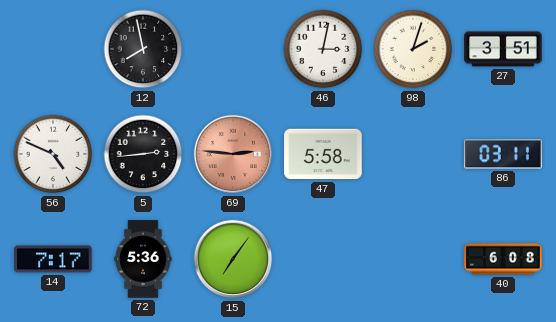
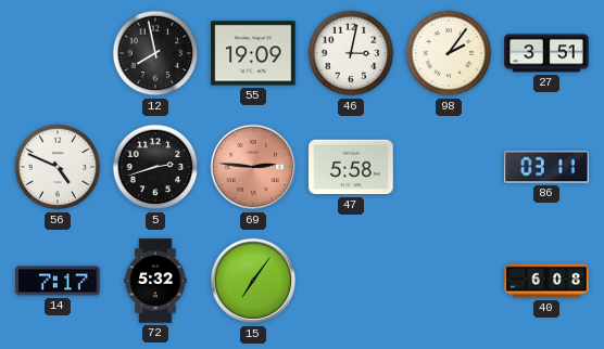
55: none -> 19:09
98: 2:03 -> 2:06
5: 2:44 -> 2:42
72: 5:36 -> 5:32
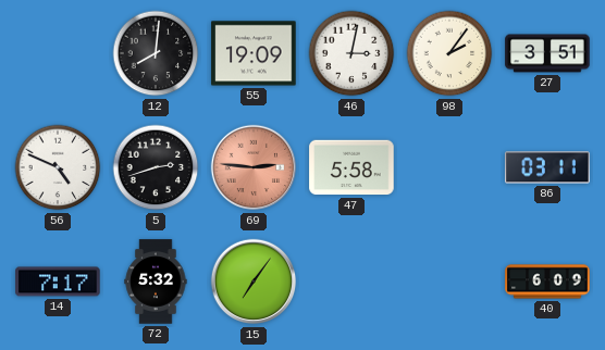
12: 7:58 -> 8:01
40: 6:08 -> 6:09
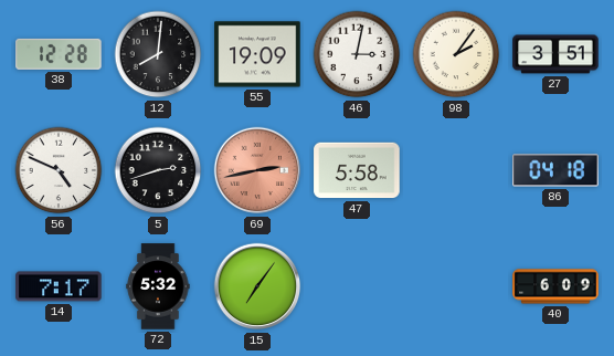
38: none -> 12:28
69: 2:46 -> 2:43
86: 03:11 -> 04:18
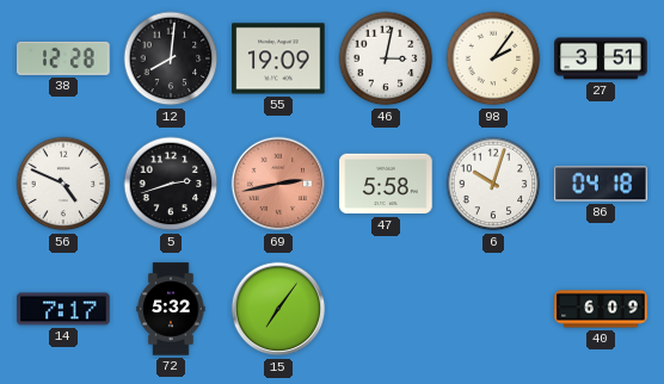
6: none -> 10:03
